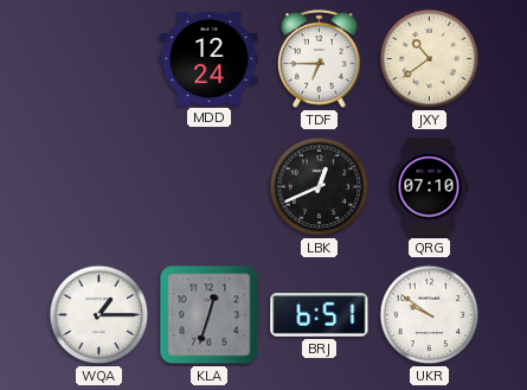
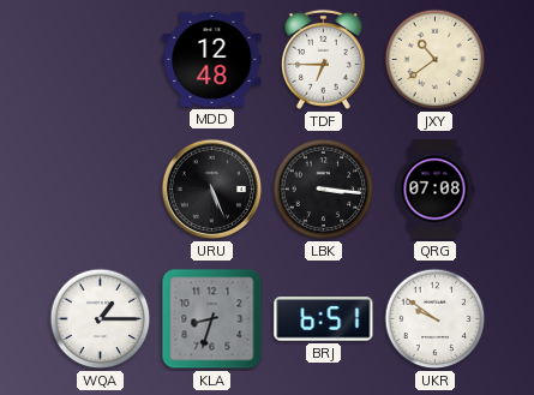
MDD: 12:24 -> 12:48
URU: none -> 5:26
LBK: 12:41 -> 3:16
QRG: 07:10 -> 07:08
KLA: 12:33 -> 8:33
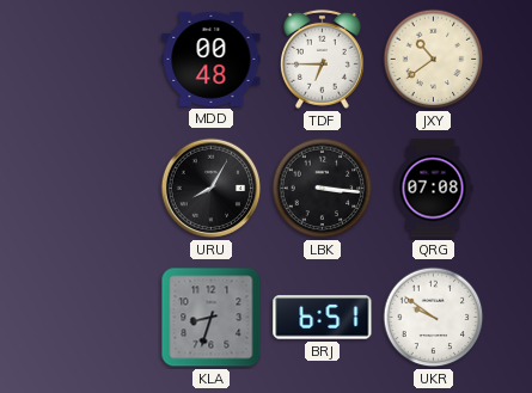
MDD: 12:48 -> 00:48
URU: 5:26 -> 8:05
WQA: 1:15 -> none
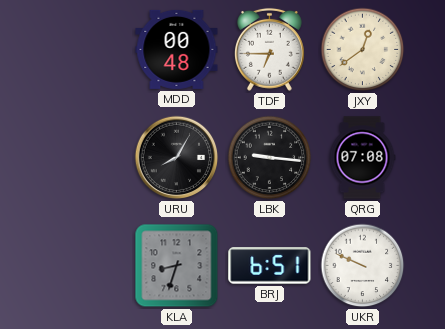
JXY: 10:39 -> 12:39
LBK: 3:16 -> 9:16
UKR: 9:51 -> 9:49
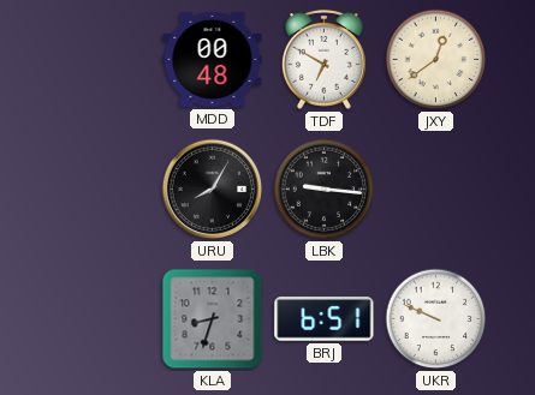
TDF: 6:45 -> 6:50
QRG: 07:08 -> none
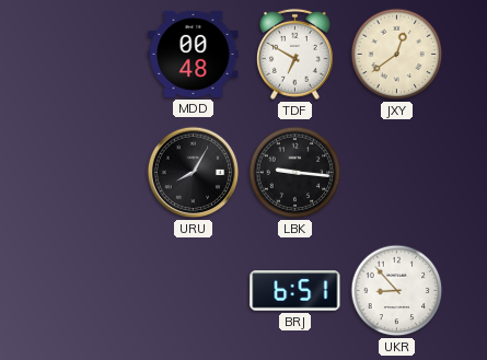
KLA: 8:33 -> none
UKR: 9:49 -> 8:53
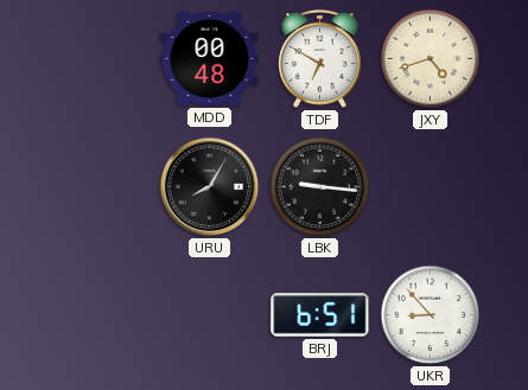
JXY: 12:39 -> 4:42
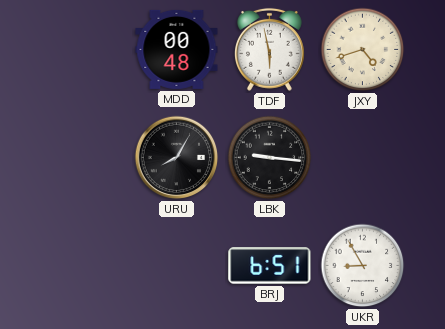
TDF: 6:50 -> 5:58
UKR: 8:53 -> 8:55
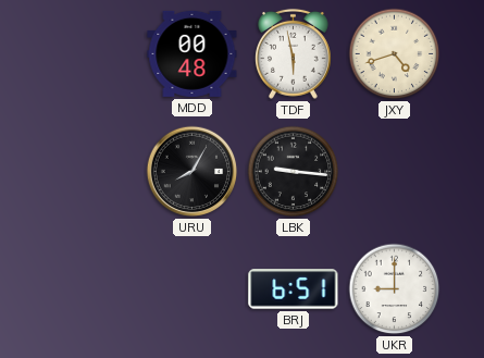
UKR: 8:55 -> 9:00
